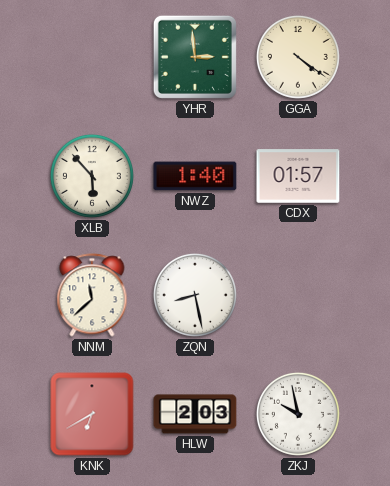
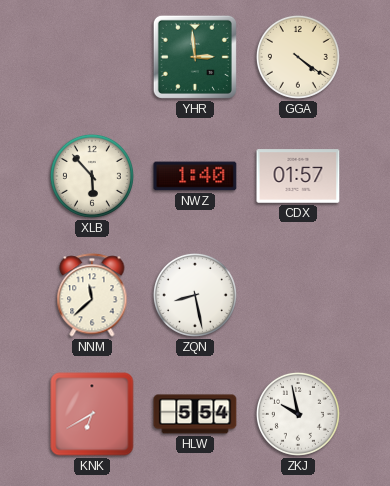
HLW: 2:03 -> 5:54
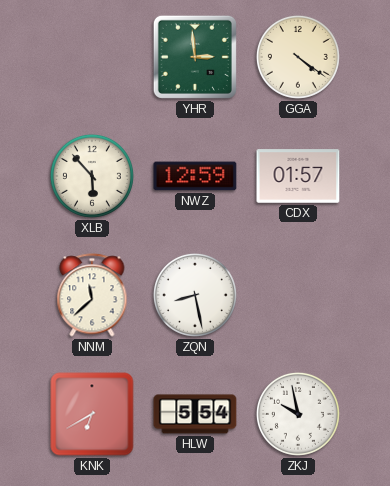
NWZ: 1:40 -> 12:59
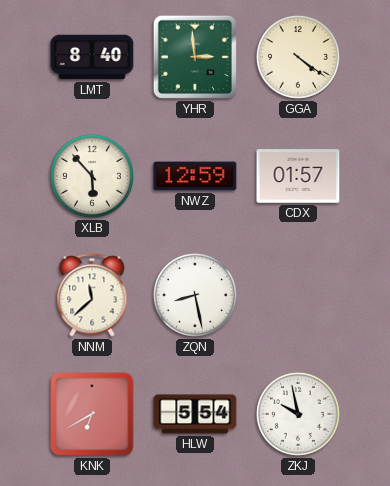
LMT: none -> 8:40
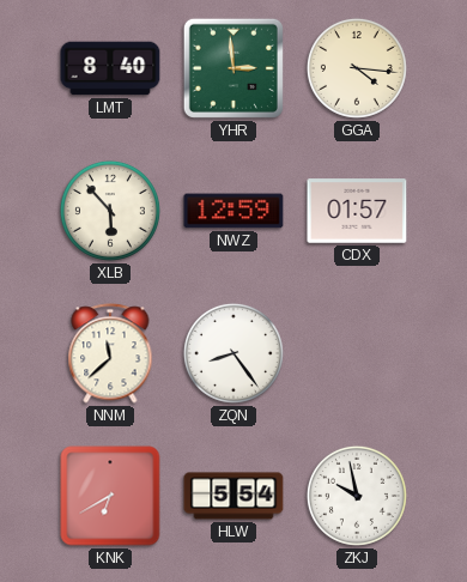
GGA: 4:21 -> 4:16
ZQN: 8:28 -> 8:24
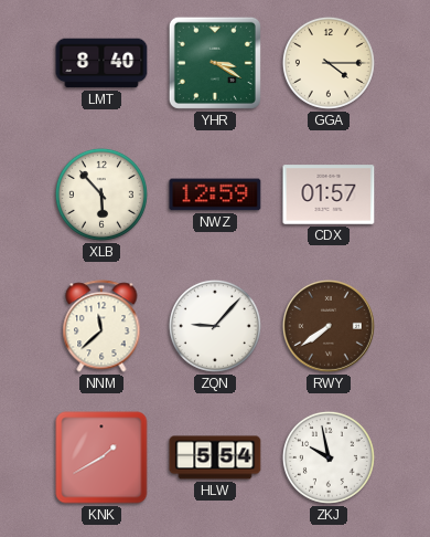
YHR: 2:59 -> 3:20
GGA: 4:16 -> 4:15
ZQN: 8:24 -> 9:07
RWY: none -> 7:39
KNK: 6:40 -> 1:40
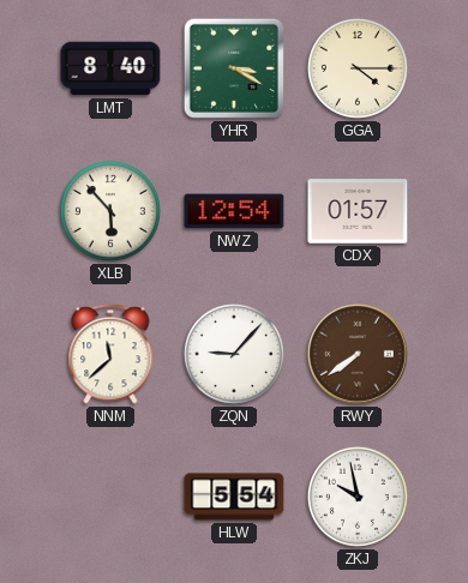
NWZ: 12:59 -> 12:54
KNK: 1:40 -> none
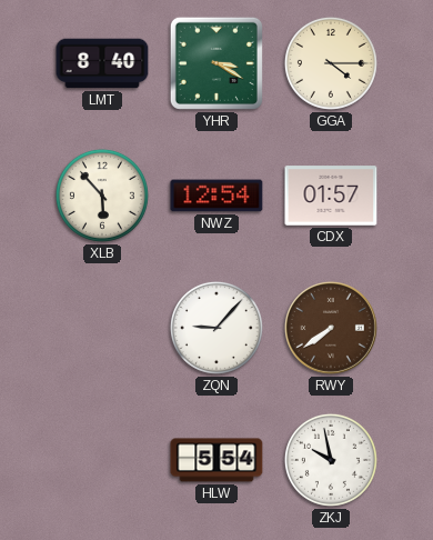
NNM: 11:38 -> none
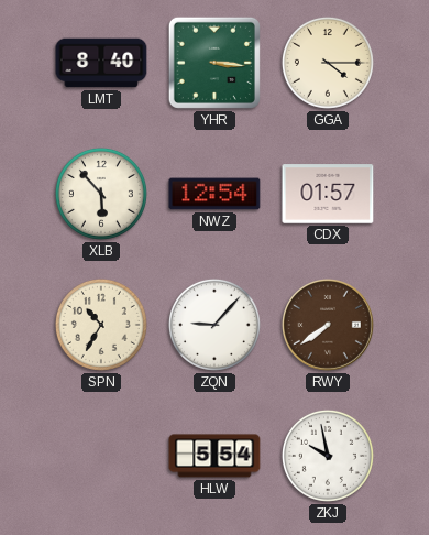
YHR: 3:20 -> 3:16
SPN: none -> 10:35
